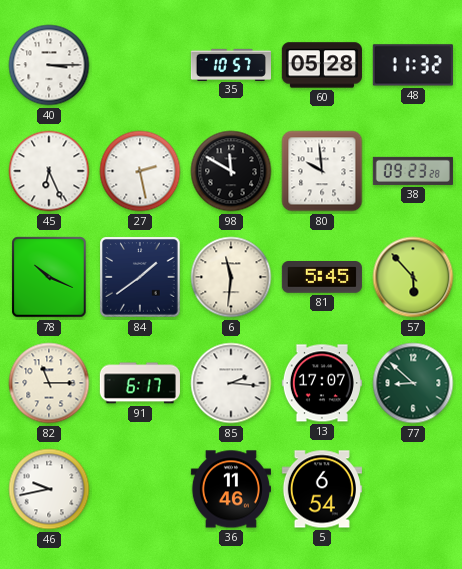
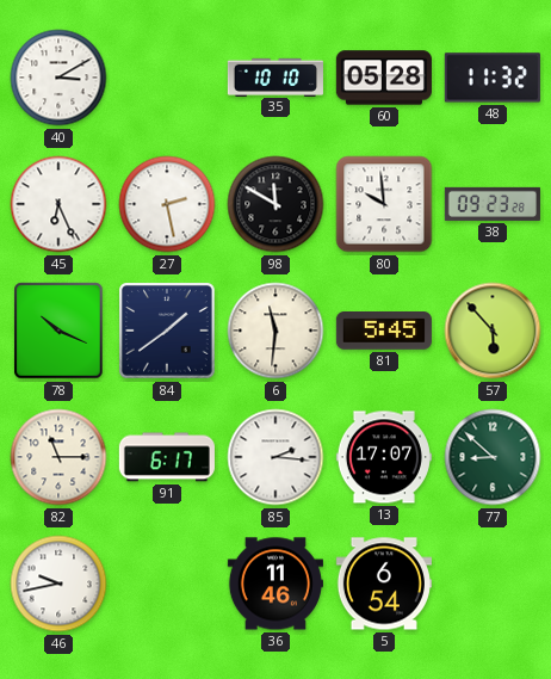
40: 3:15 -> 3:10
35: 10:57 -> 10:10
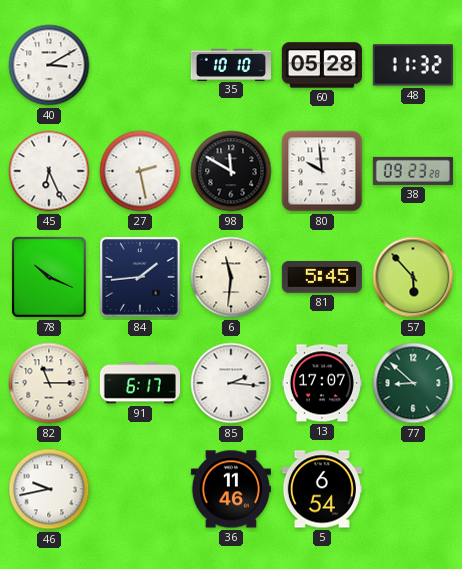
84: 1:39 -> 1:44
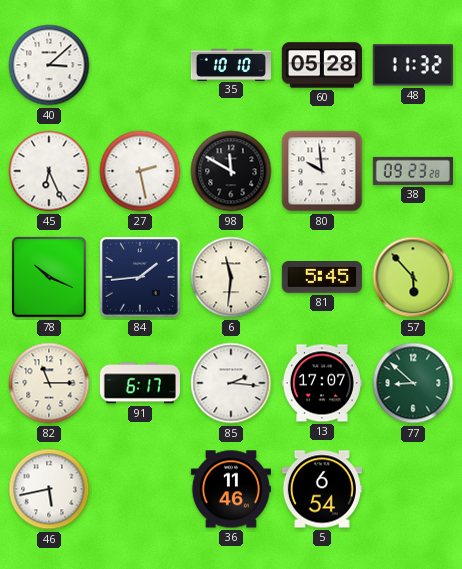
40: 3:10 -> 3:08
46: 9:43 -> 5:43
